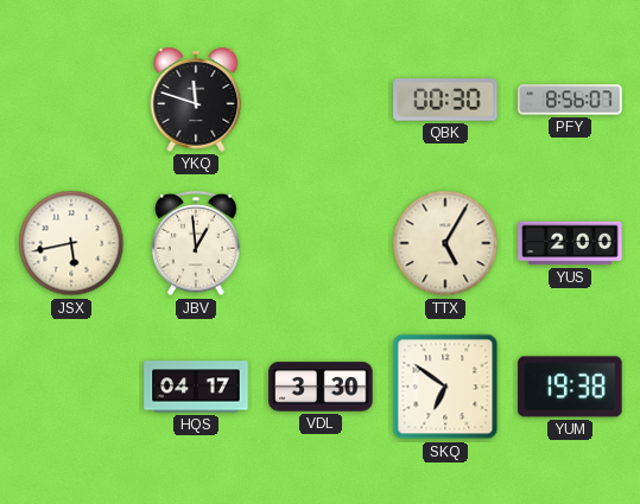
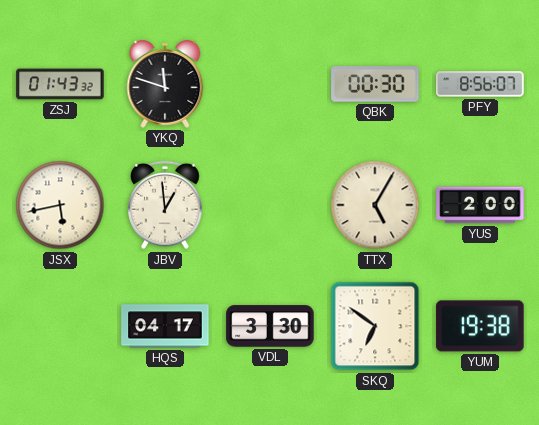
ZSJ: none -> 01:43
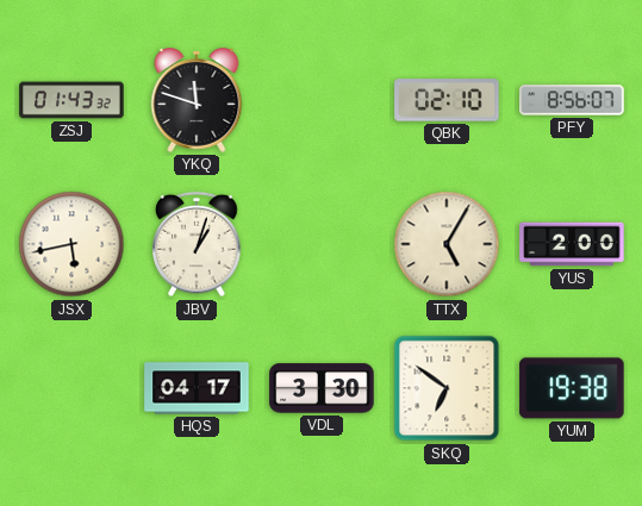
QBK: 00:30 -> 02:10
JBV: 12:59 -> 1:03
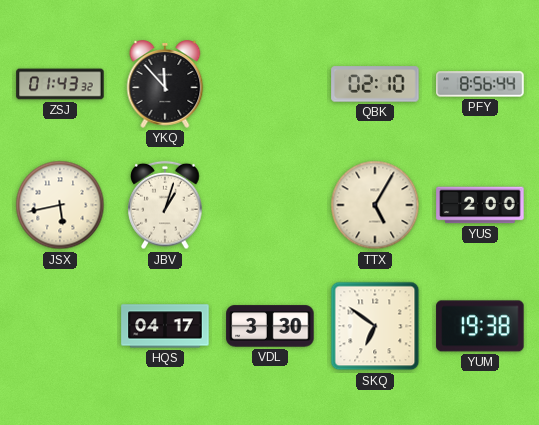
YKQ: 11:48 -> 11:53
PFY: 8:56:07 -> 8:56:44
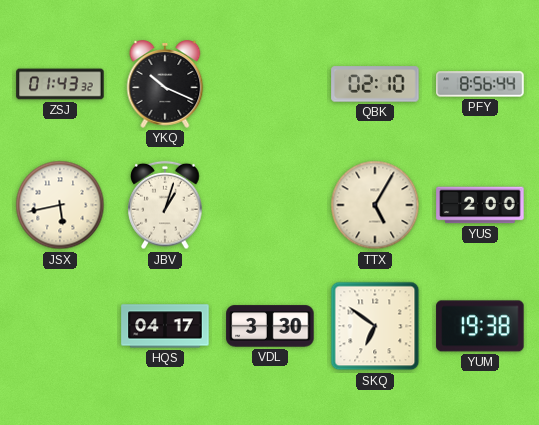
YKQ: 11:53 -> 10:19
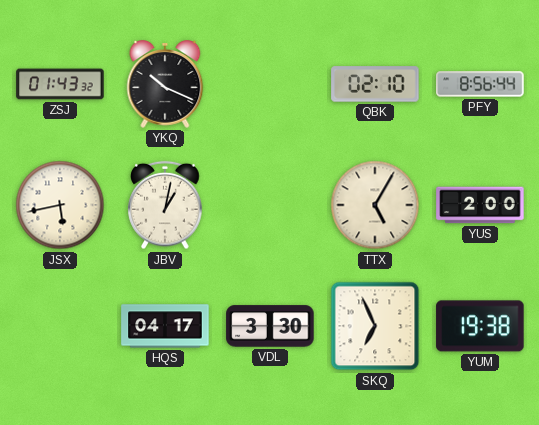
JBV: 1:03 -> 1:02
SKQ: 6:51 -> 6:56
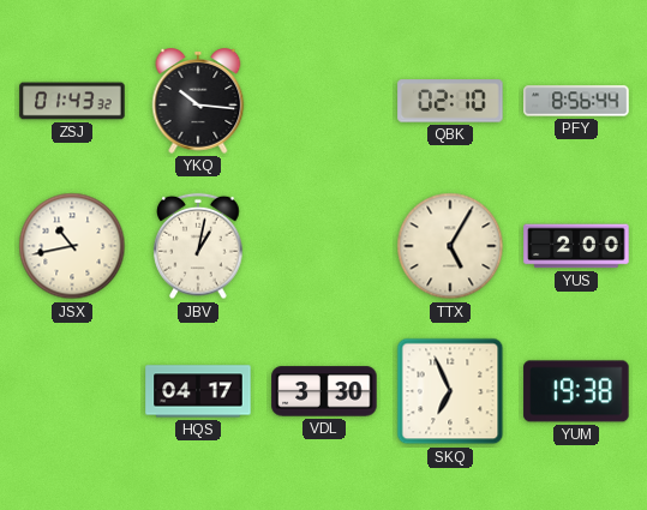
YKQ: 10:19 -> 10:16
JSX: 5:43 -> 10:43
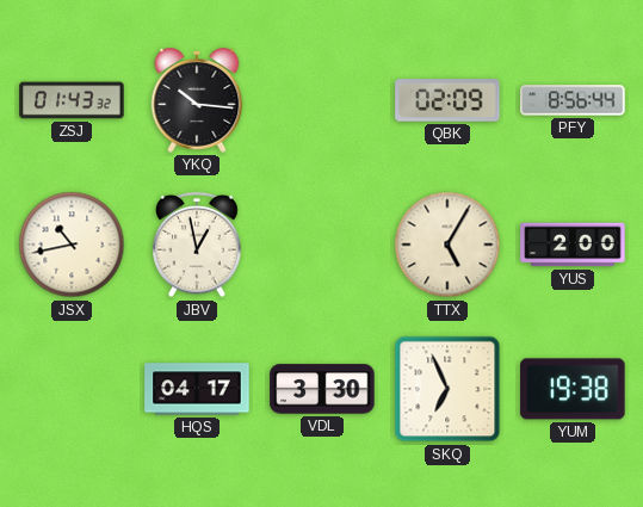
QBK: 02:10 -> 02:09
JBV: 1:02 -> 12:58
